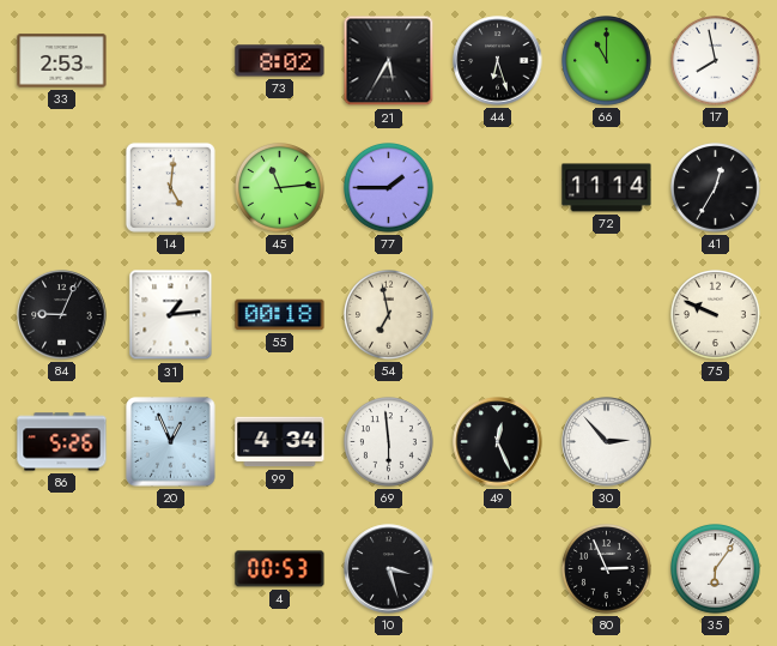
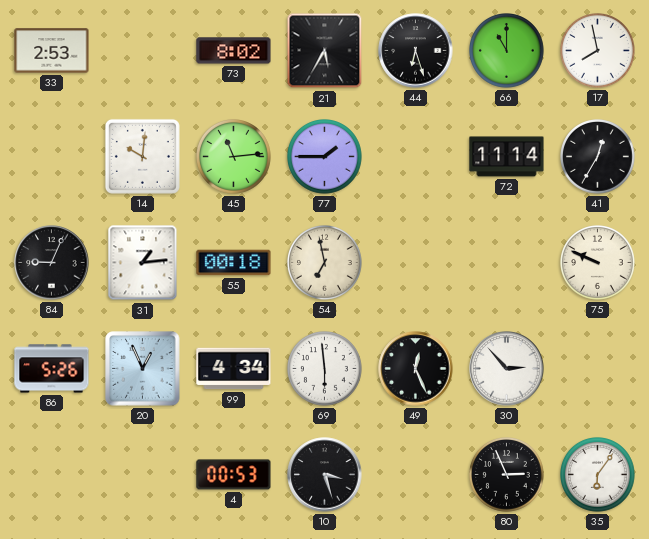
14: 5:01 -> 10:01
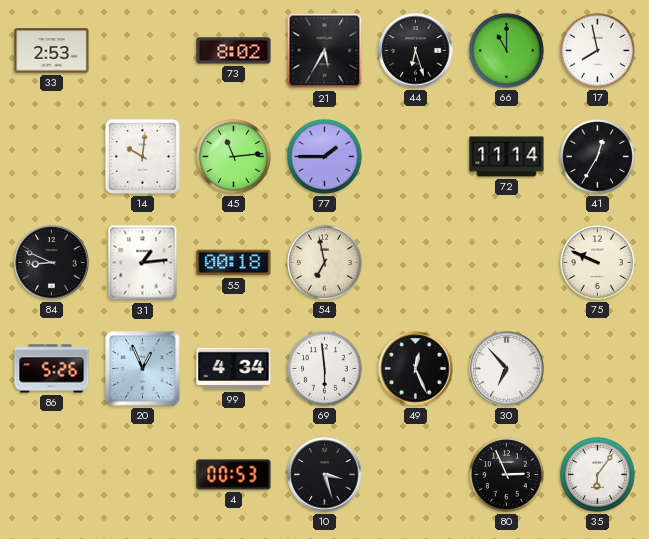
84: 9:04 -> 8:49
30: 2:53 -> 6:53
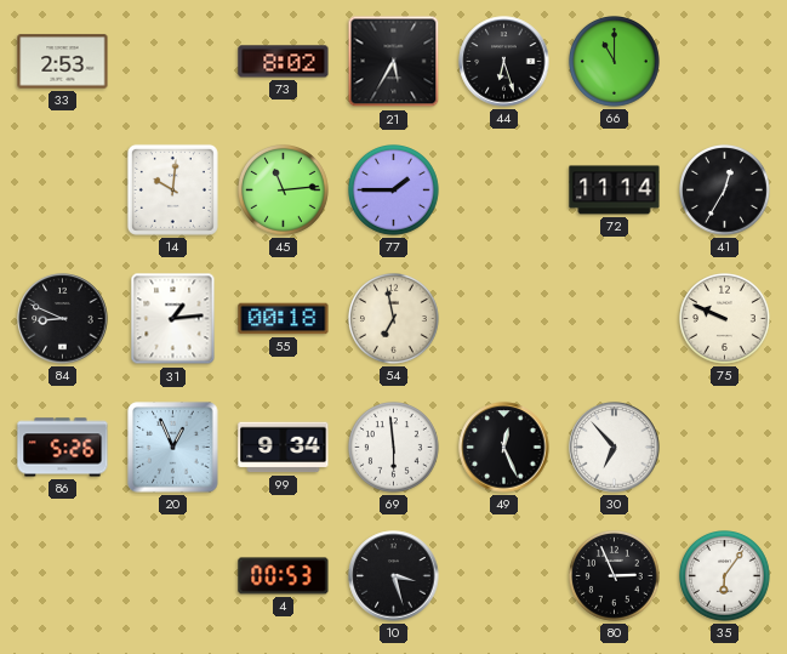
17: 7:58 -> none
99: 4:34 -> 9:34
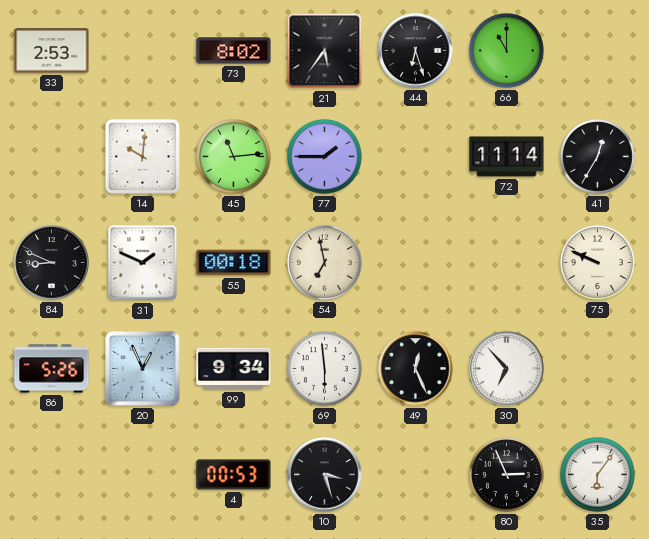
21: 5:35 -> 5:36
31: 1:14 -> 1:49
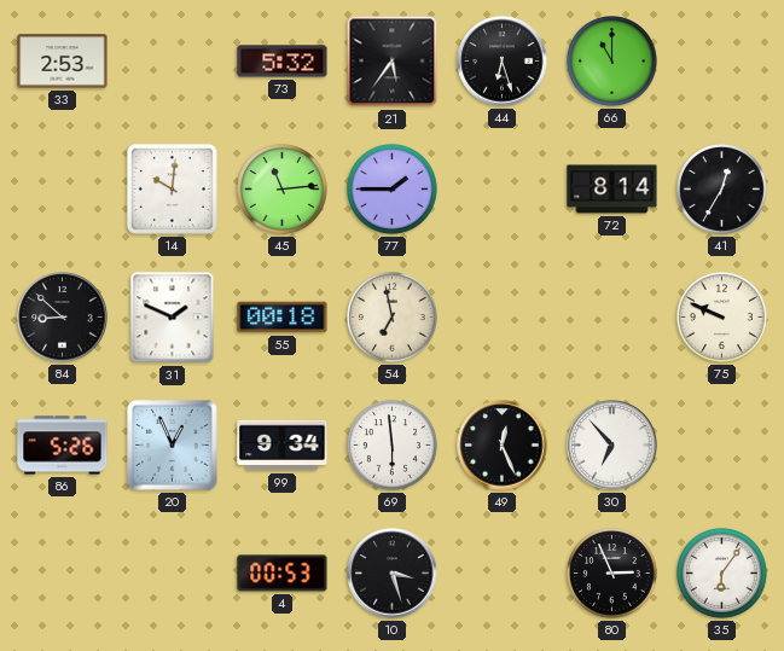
73: 8:02 -> 5:32
72: 11:14 -> 8:14
84: 8:49 -> 8:52
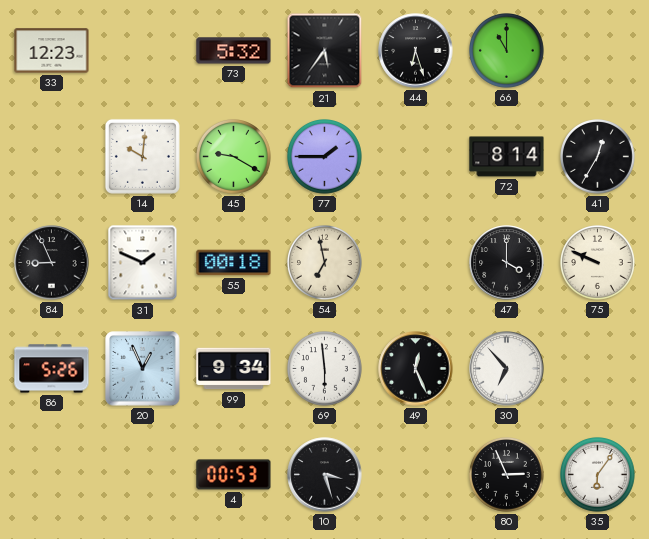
33: 2:53 -> 12:23
45: 11:14 -> 9:20
84: 8:52 -> 8:56
47: none -> 4:00
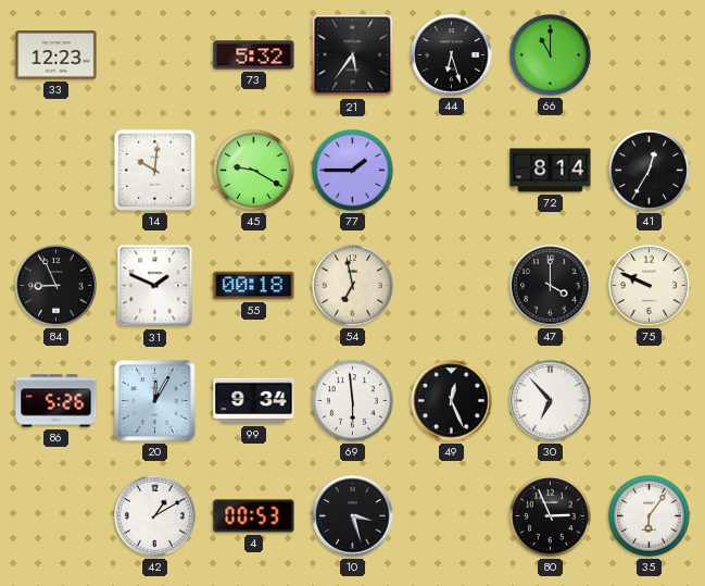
20: 12:56 -> 12:05
42: none -> 1:10
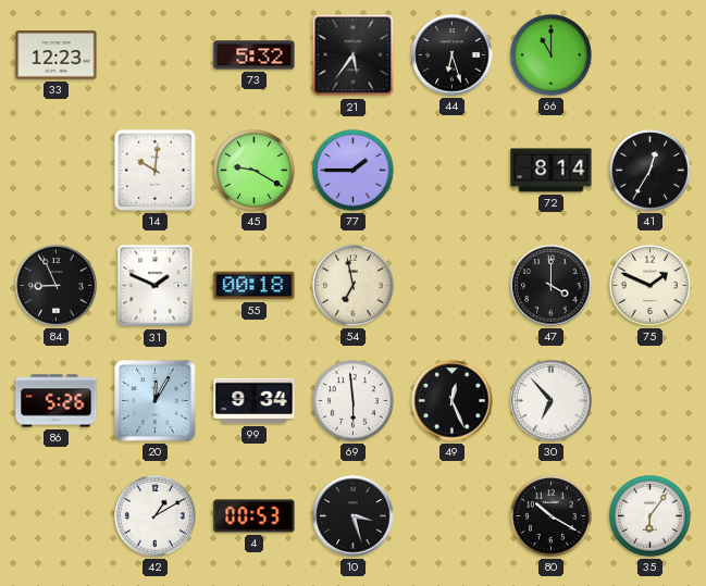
75: 9:49 -> 1:49
80: 2:56 -> 10:20
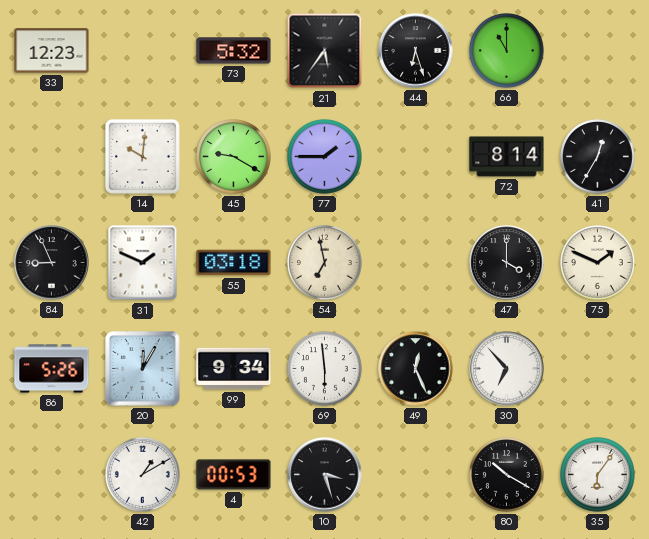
55: 00:18 -> 03:18
